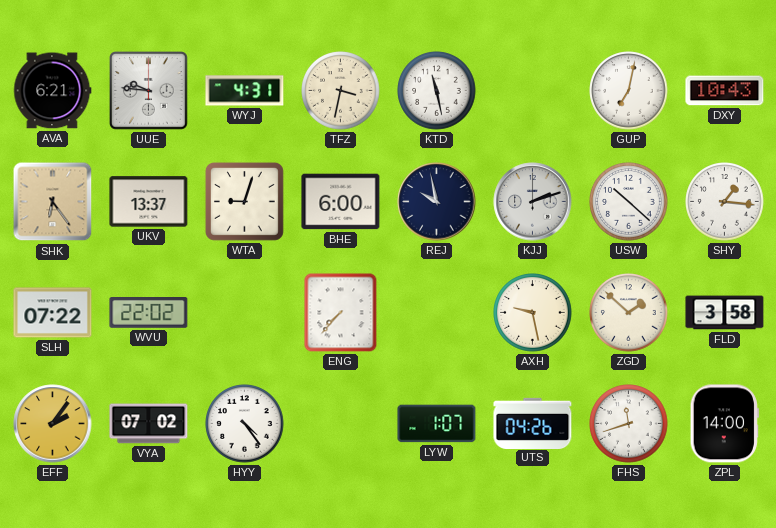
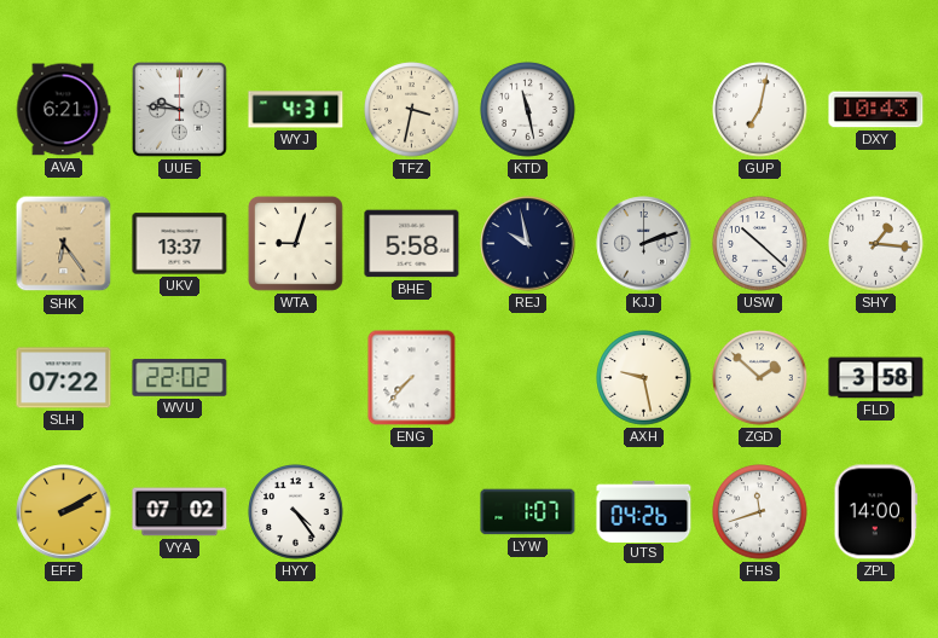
BHE: 6:00 -> 5:58
EFF: 2:06 -> 2:10
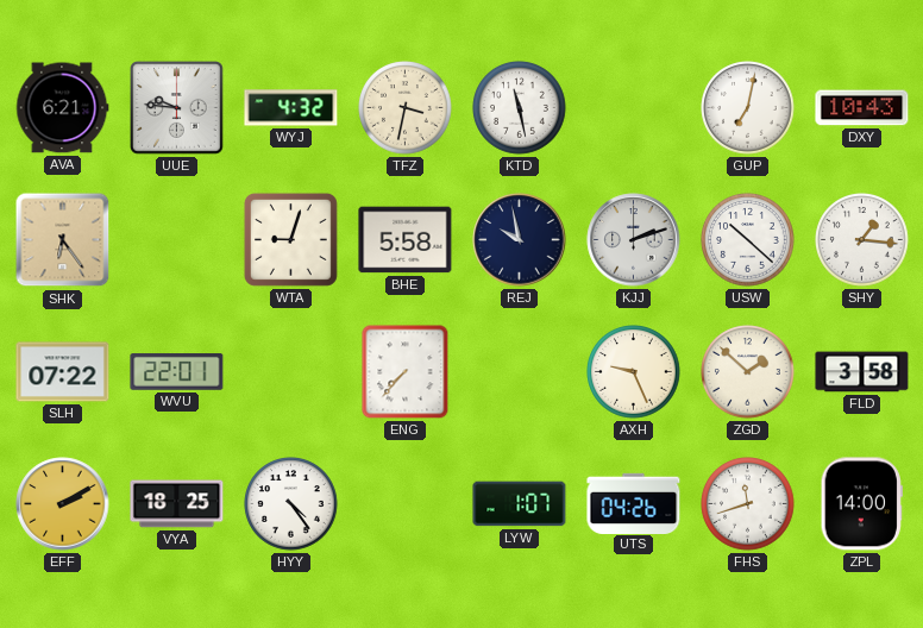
WYJ: 4:31 -> 4:32
UKV: 13:37 -> none
WVU: 22:02 -> 22:01
AXH: 9:28 -> 9:26
VYA: 07:02 -> 18:25
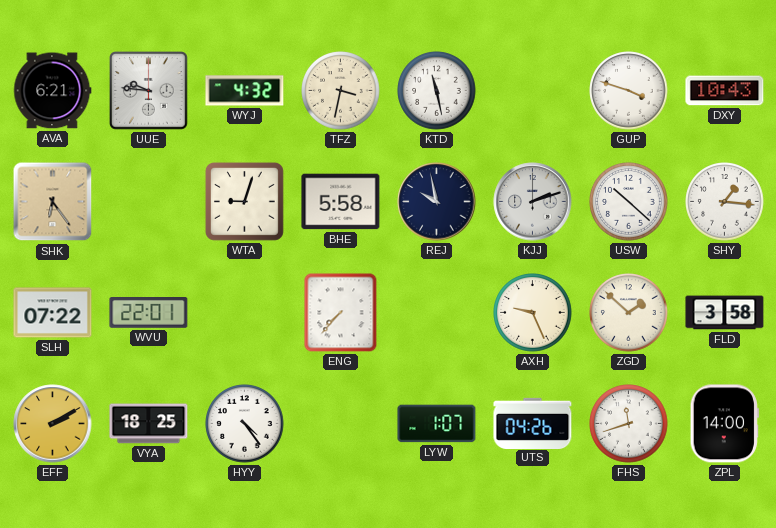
GUP: 7:02 -> 3:48
